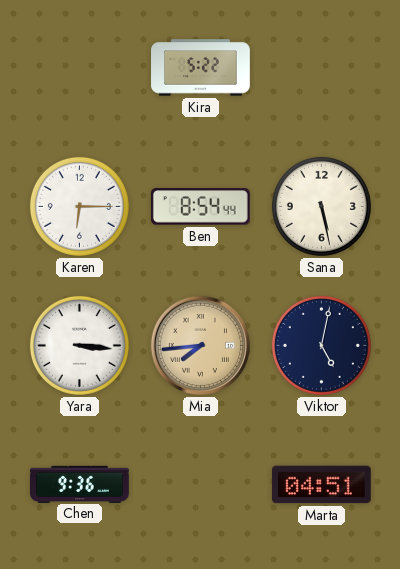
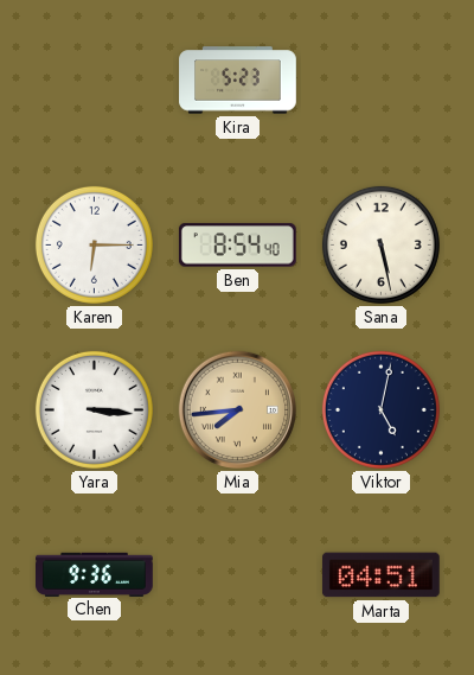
Kira: 5:22 -> 5:23
Ben: 8:54:44 -> 8:54:40
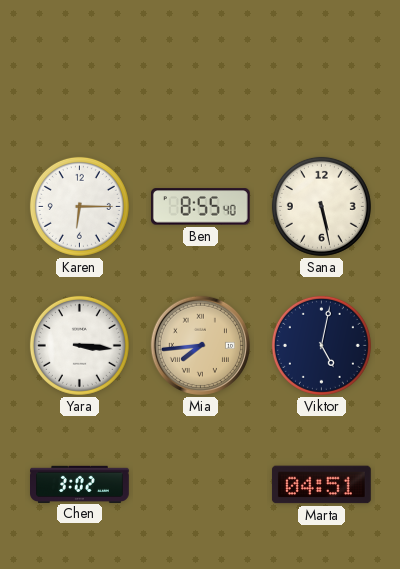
Kira: 5:23 -> none
Ben: 8:54 -> 8:55
Chen: 9:36 -> 3:02
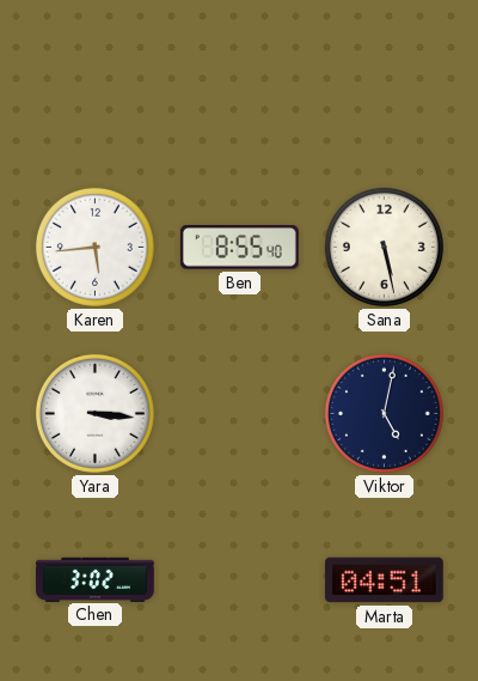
Karen: 6:15 -> 5:44
Mia: 7:44 -> none
